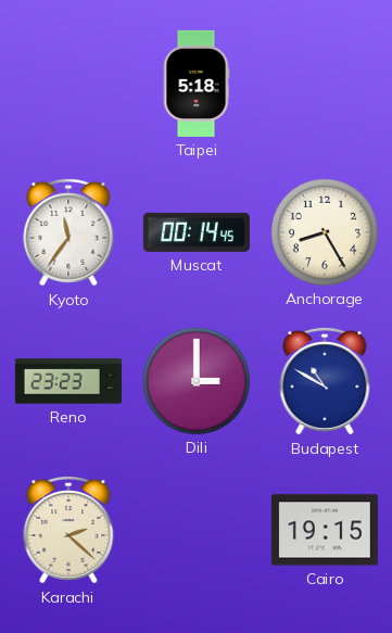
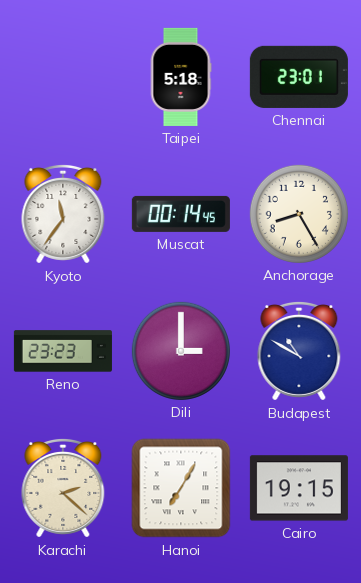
Chennai: none -> 23:01
Hanoi: none -> 7:05
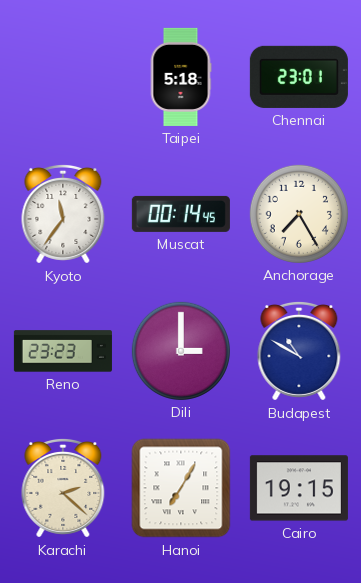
Anchorage: 8:25 -> 7:25
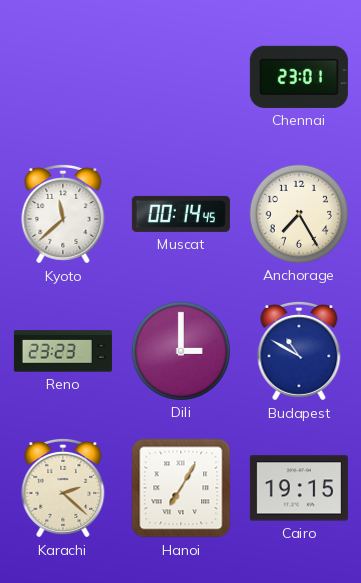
Taipei: 5:18 -> none
Kyoto: 11:36 -> 11:38
